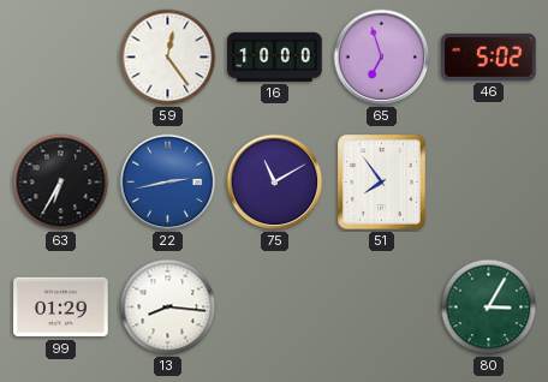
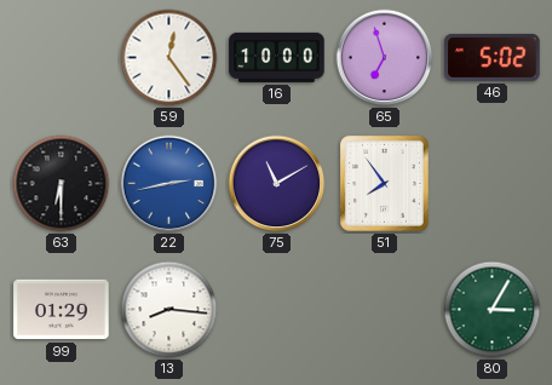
63: 6:35 -> 6:30
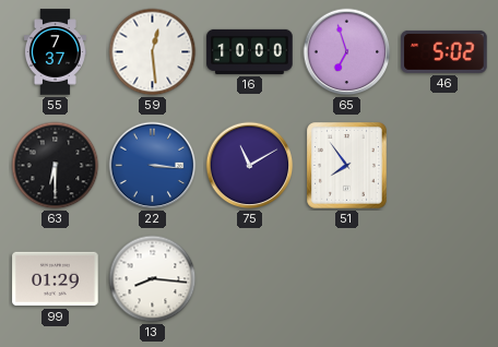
55: none -> 7:37
59: 12:24 -> 12:29
22: 2:43 -> 3:16
80: 3:05 -> none
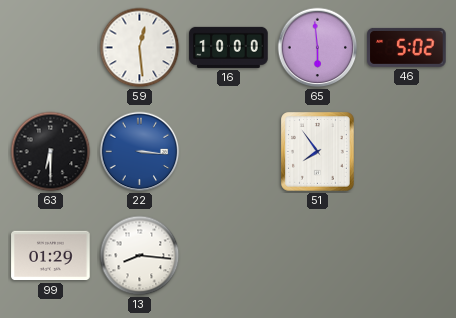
55: 7:37 -> none
65: 6:57 -> 5:59
75: 11:10 -> none
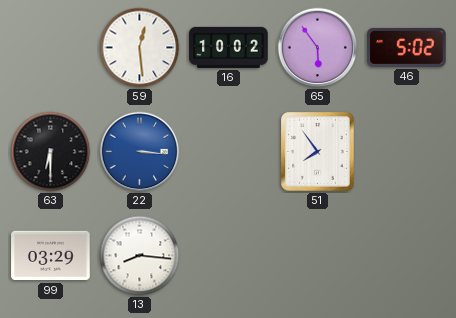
16: 10:00 -> 10:02
65: 5:59 -> 5:54
99: 01:29 -> 03:29
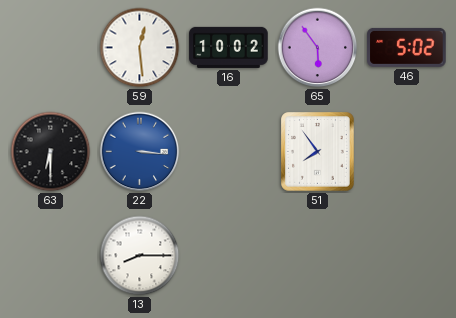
99: 03:29 -> none
13: 8:16 -> 8:15
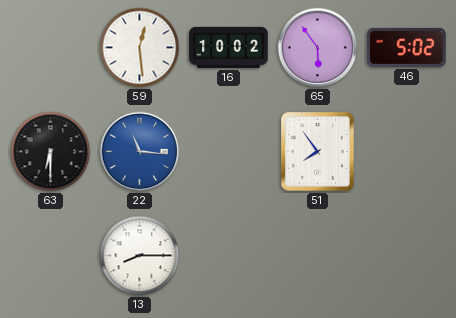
22: 3:16 -> 11:16
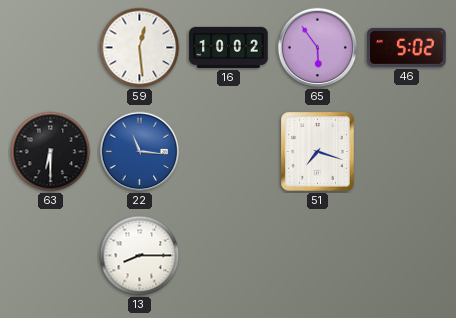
51: 7:54 -> 7:18
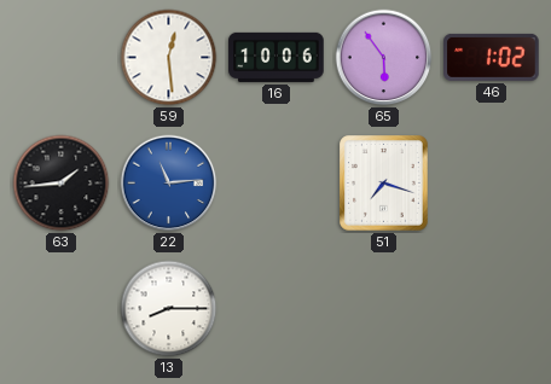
16: 10:02 -> 10:06
46: 5:02 -> 1:02
63: 6:30 -> 1:44
22: 11:16 -> 11:14
